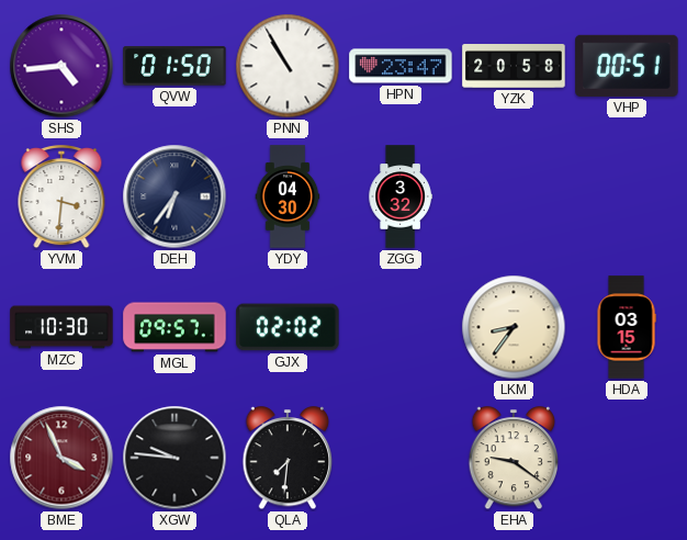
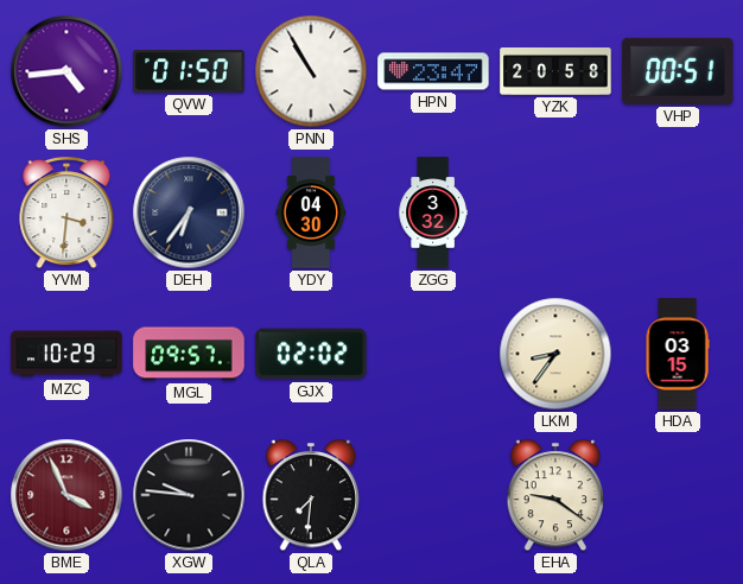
MZC: 10:30 -> 10:29
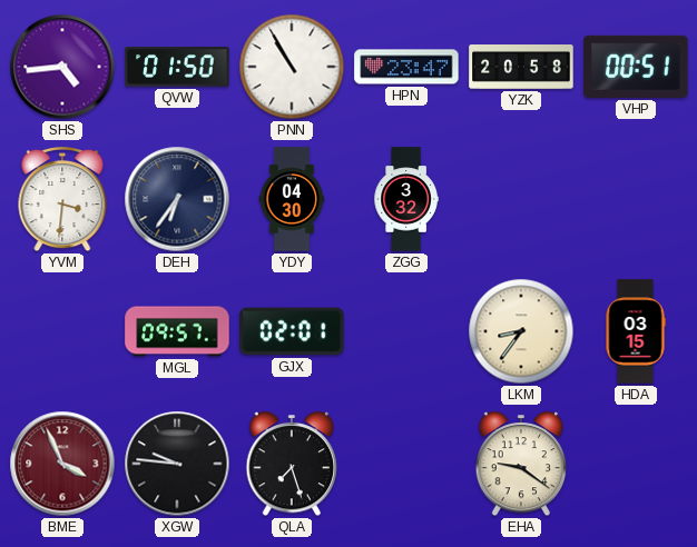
MZC: 10:29 -> none
GJX: 02:02 -> 02:01
QLA: 7:31 -> 7:27
